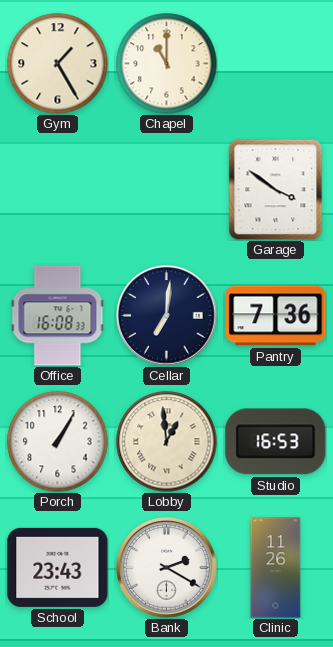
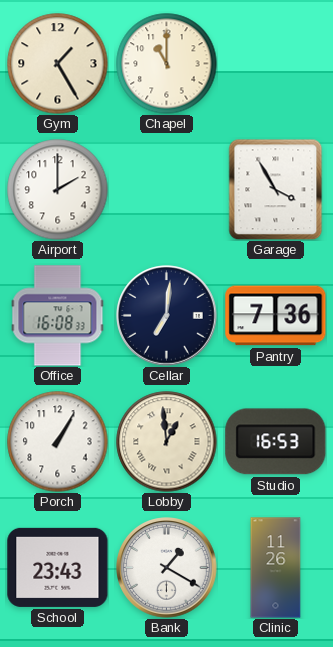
Airport: none -> 2:00
Garage: 3:51 -> 3:55
Bank: 2:20 -> 1:20
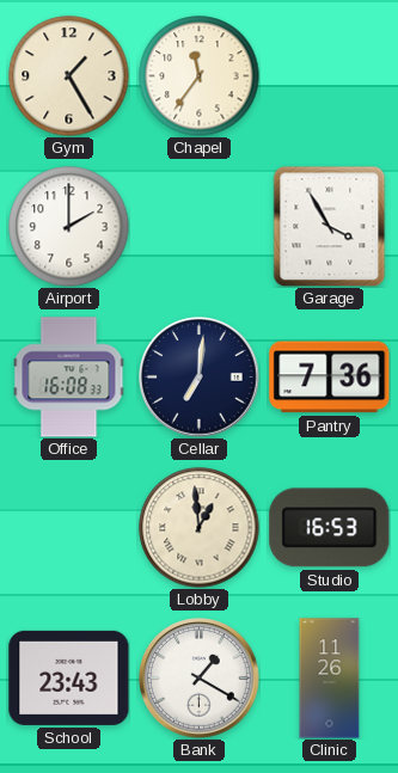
Chapel: 11:00 -> 11:36
Porch: 1:05 -> none
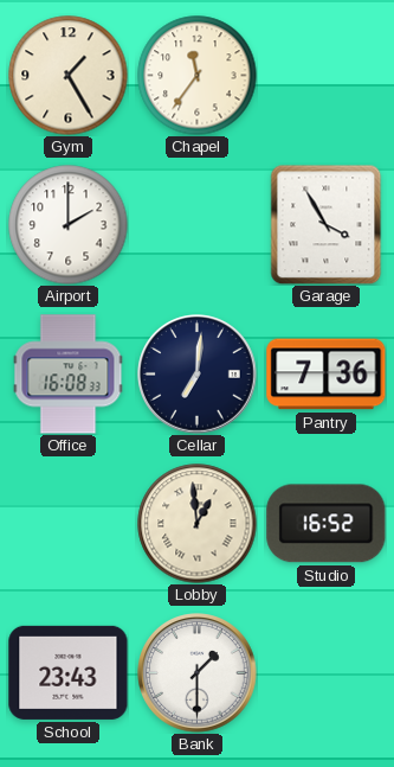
Studio: 16:53 -> 16:52
Bank: 1:20 -> 1:30
Clinic: 11:26 -> none
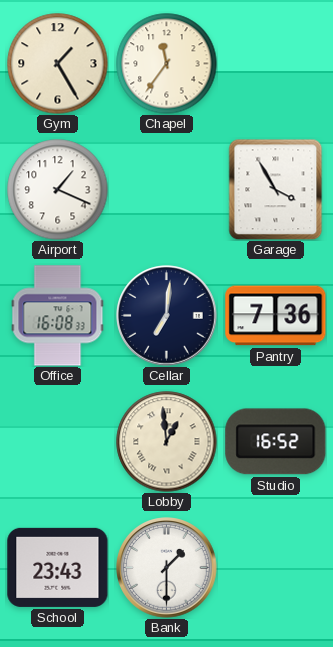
Airport: 2:00 -> 1:19
